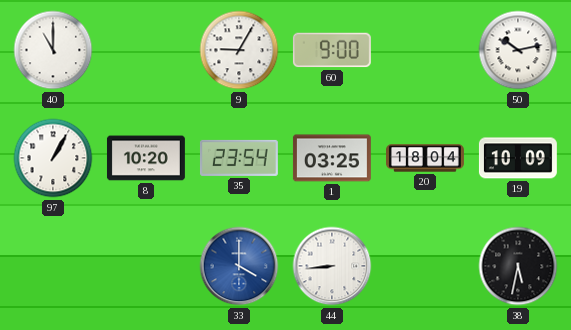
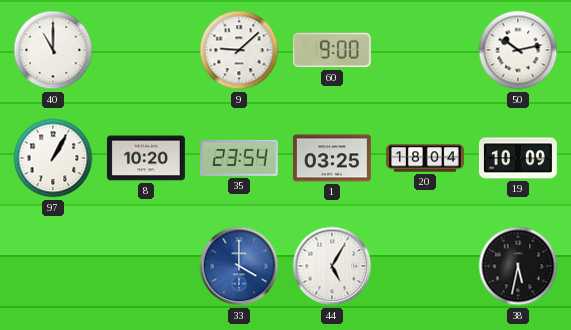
9: 9:05 -> 9:08
44: 8:44 -> 5:05
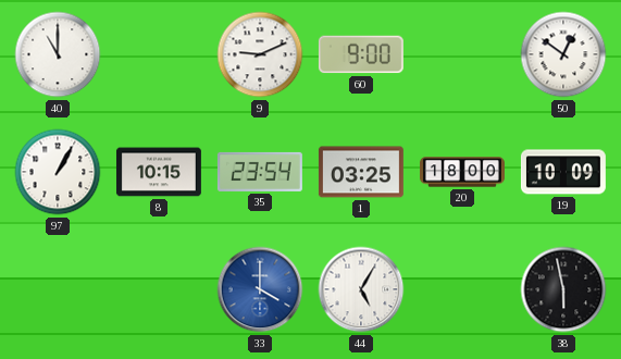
9: 9:08 -> 9:11
50: 10:13 -> 12:51
8: 10:20 -> 10:15
20: 18:04 -> 18:00
38: 5:32 -> 5:58
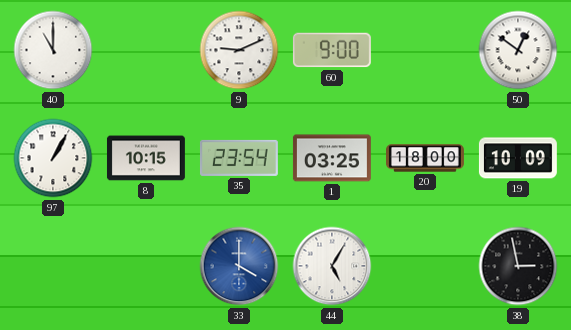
38: 5:58 -> 2:58
